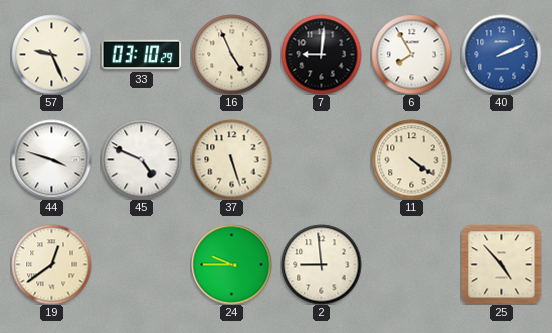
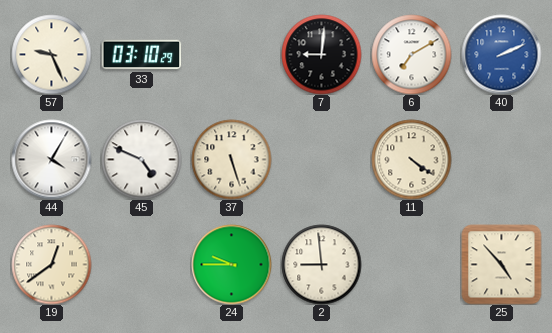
16: 4:56 -> none
6: 7:55 -> 7:10
44: 3:48 -> 4:05
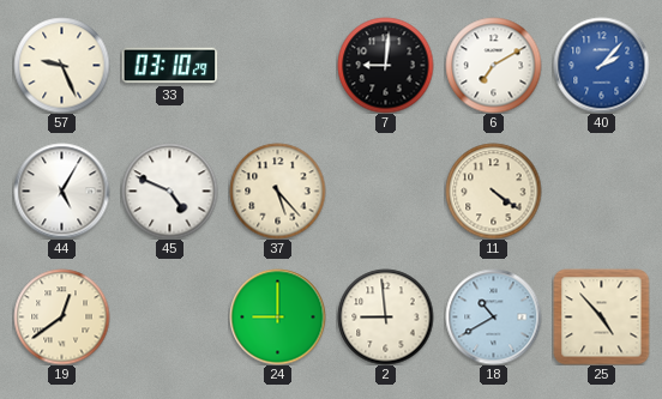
40: 2:11 -> 2:07
44: 4:05 -> 5:05
37: 5:27 -> 5:23
24: 9:45 -> 9:00
18: none -> 10:40
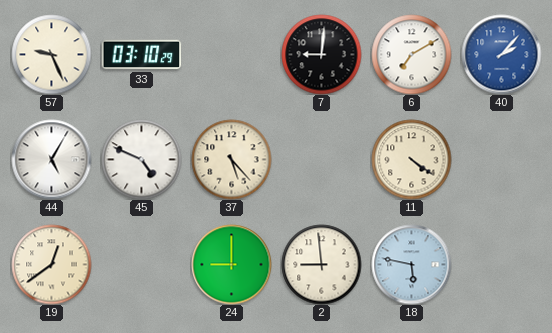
18: 10:40 -> 5:47
25: 4:53 -> none
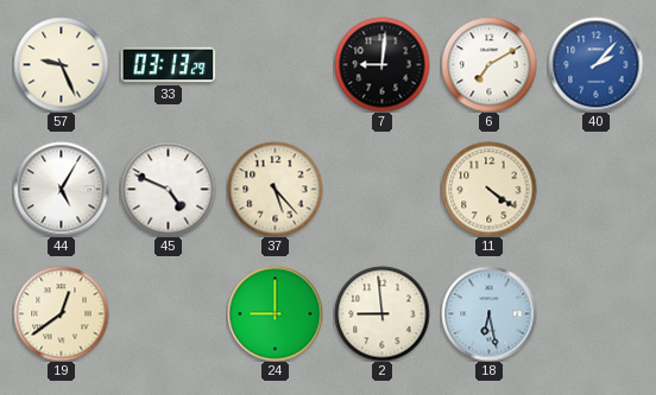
33: 03:10 -> 03:13
18: 5:47 -> 6:28
